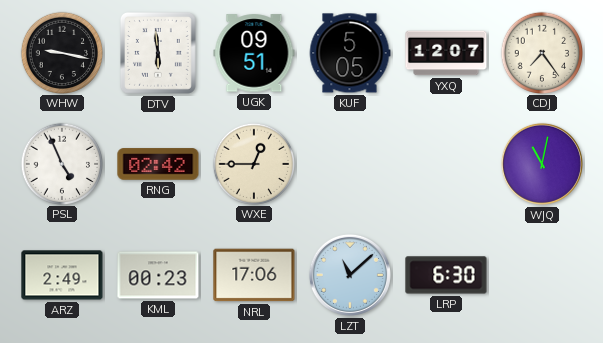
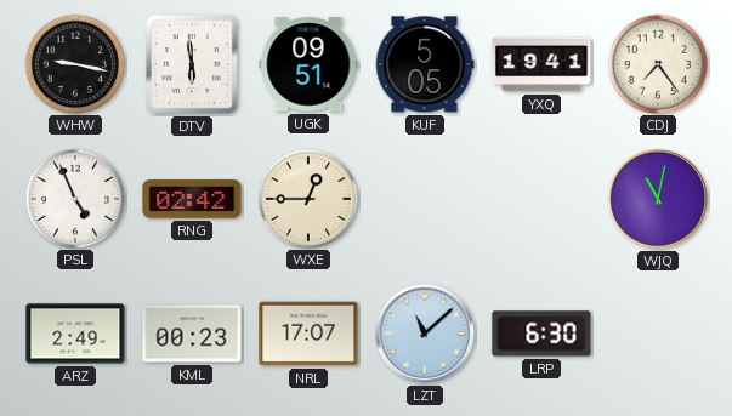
YXQ: 12:07 -> 19:41
NRL: 17:06 -> 17:07
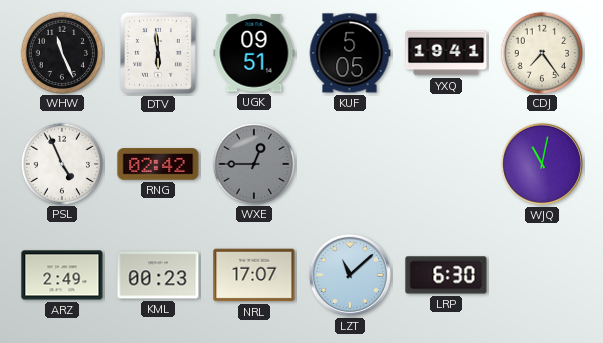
WHW: 9:17 -> 11:26
WXE dial: cream -> grey
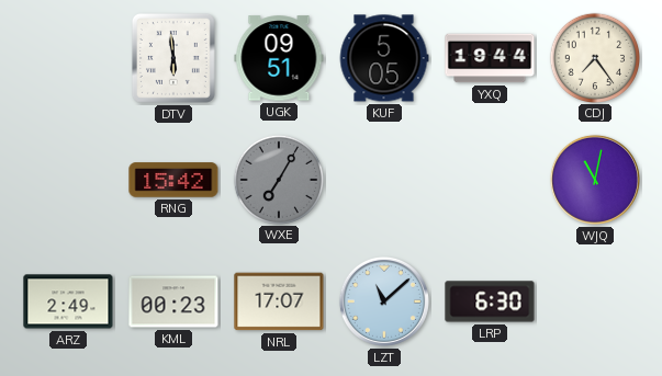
WHW: 11:26 -> none
YXQ: 19:41 -> 19:44
PSL: 4:56 -> none
RNG: 02:42 -> 15:42
WXE: 12:45 -> 7:05
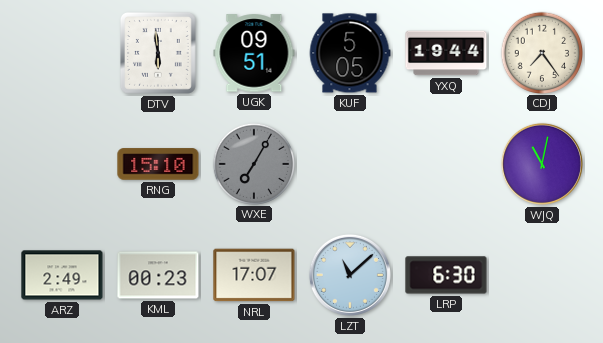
RNG: 15:42 -> 15:10
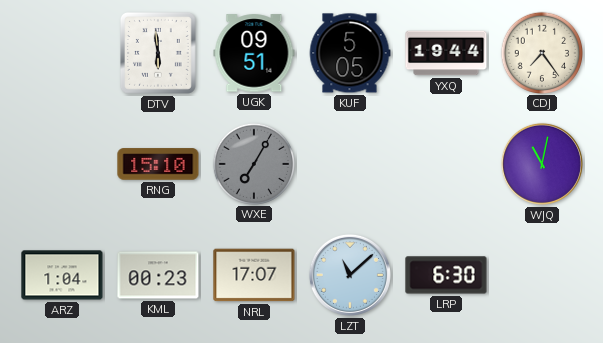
ARZ: 2:49 -> 1:04
